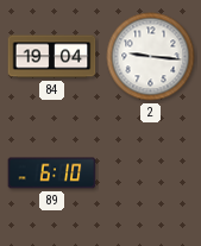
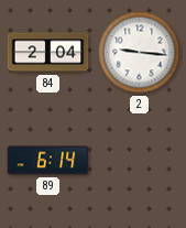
84: 19:04 -> 2:04
89: 6:10 -> 6:14
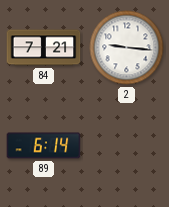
84: 2:04 -> 7:21
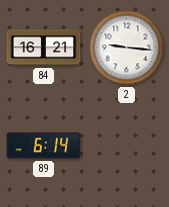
84: 7:21 -> 16:21
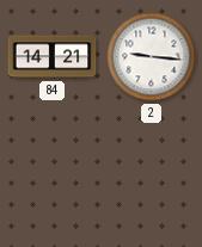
84: 16:21 -> 14:21
89: 6:14 -> none
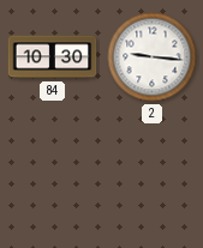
84: 14:21 -> 10:30
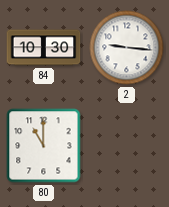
80: none -> 11:00
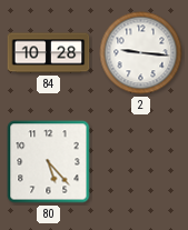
84: 10:30 -> 10:28
80: 11:00 -> 5:23
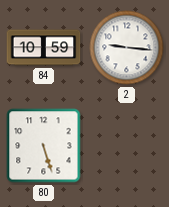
84: 10:28 -> 10:59
80: 5:23 -> 5:27
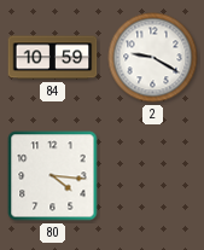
2: 9:16 -> 9:20
80: 5:27 -> 4:16
